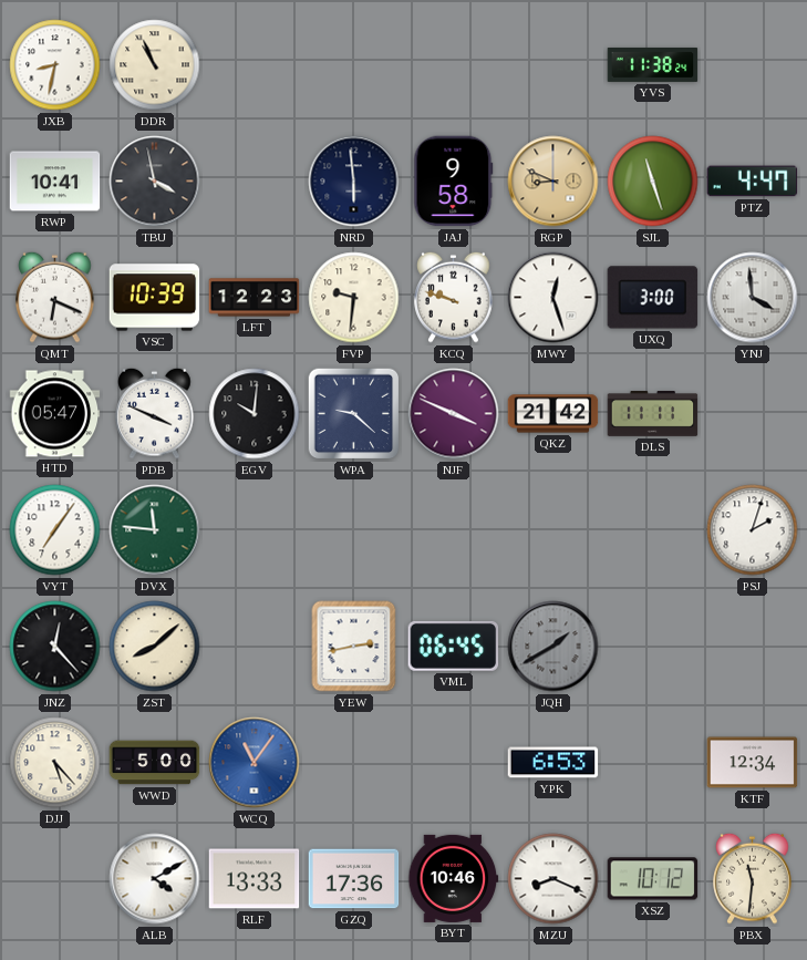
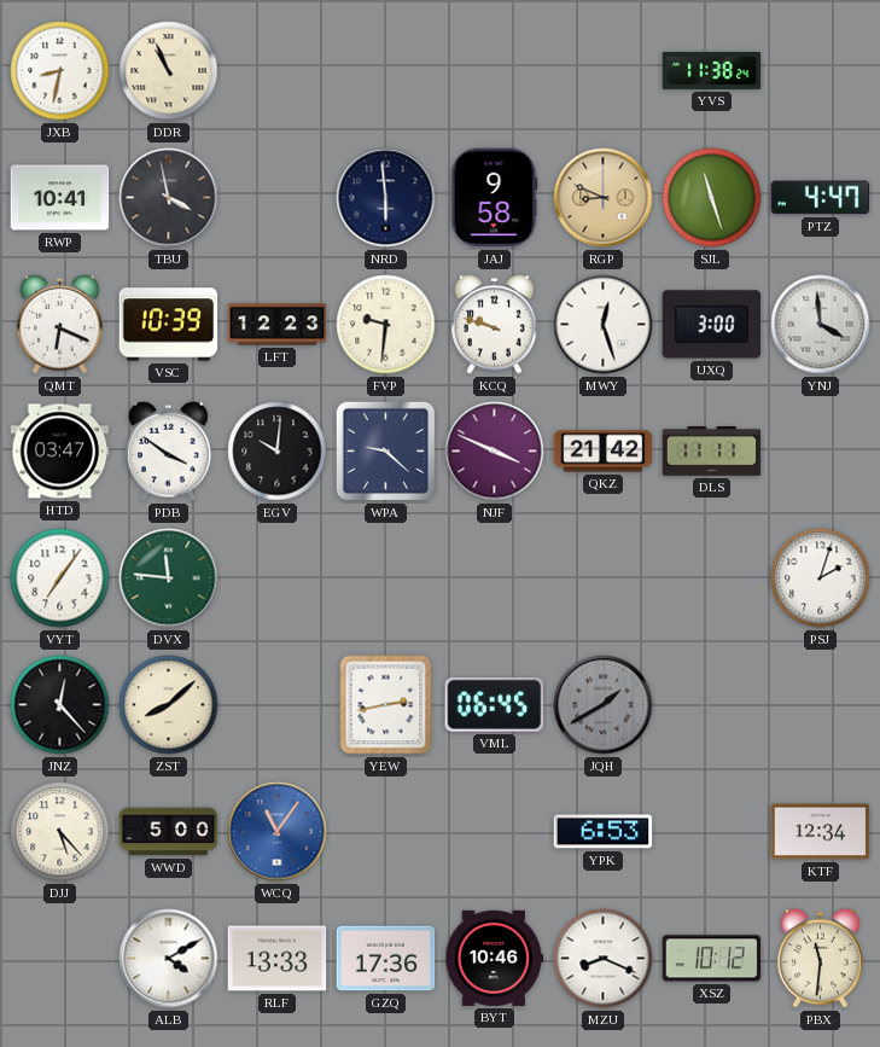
HTD: 05:47 -> 03:47
PDB: 3:49 -> 3:51
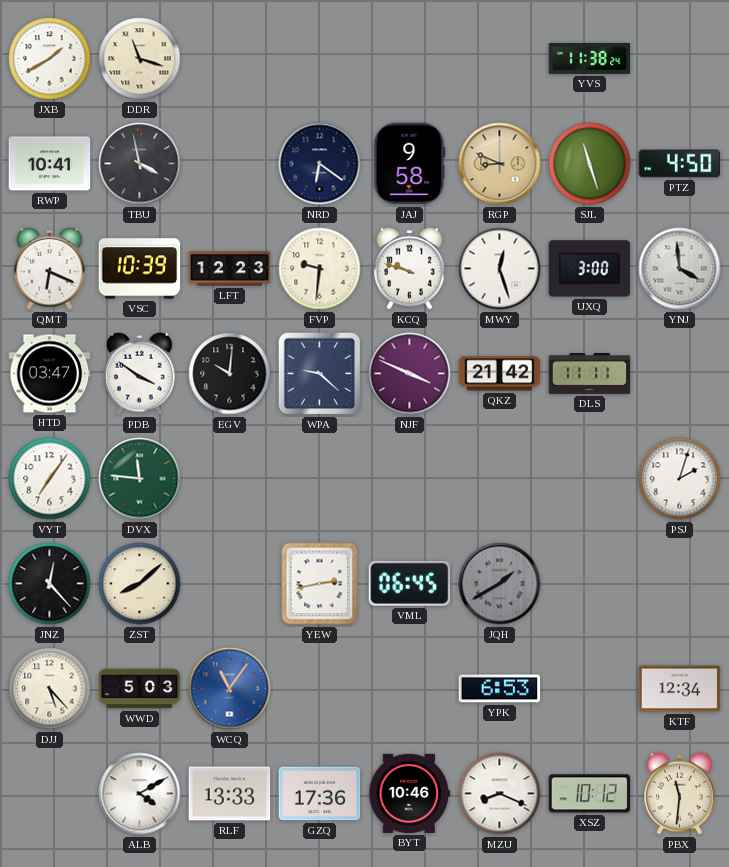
JXB: 8:32 -> 1:40
DDR: 10:56 -> 11:18
NRD: 5:59 -> 6:21
PTZ: 4:47 -> 4:50
WWD: 5:00 -> 5:03
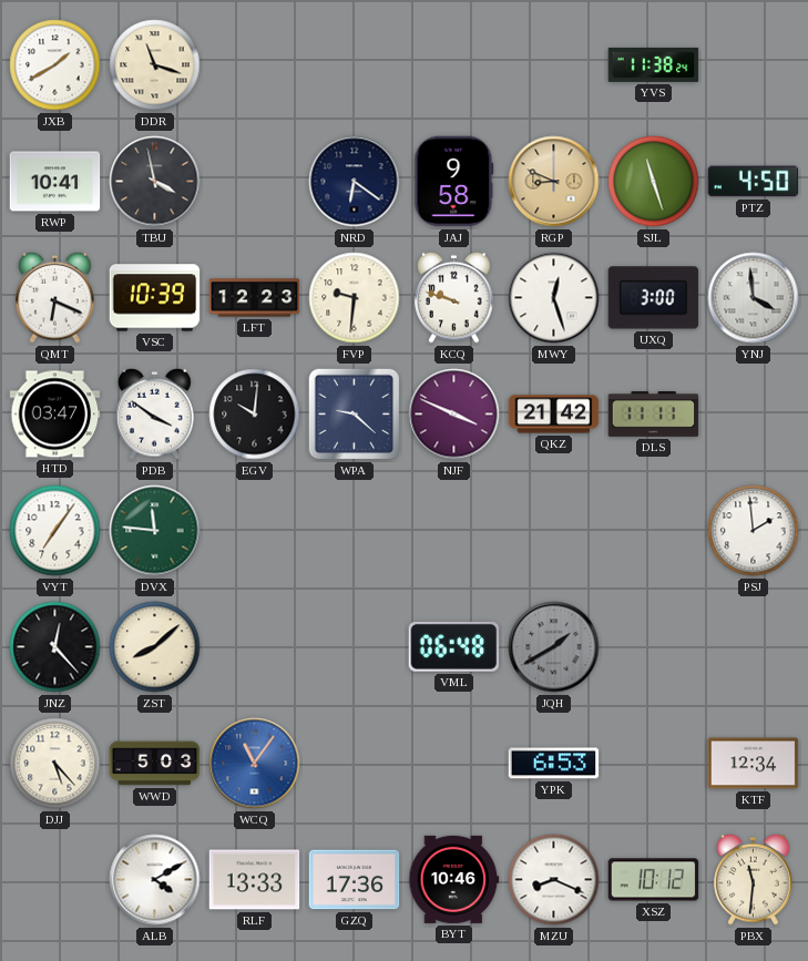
PSJ: 2:03 -> 1:59
YEW: 2:43 -> none
VML: 06:45 -> 06:48
